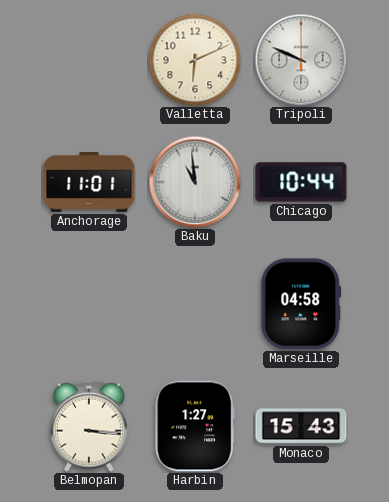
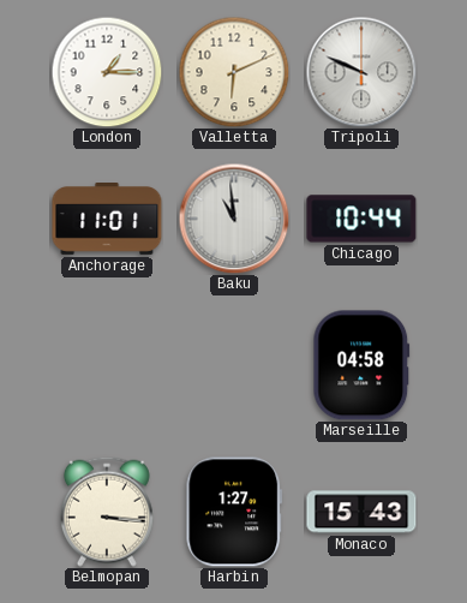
London: none -> 1:15
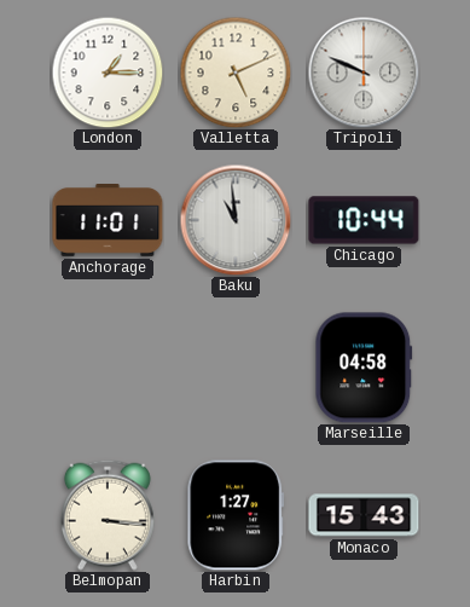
Valletta: 6:11 -> 5:11
